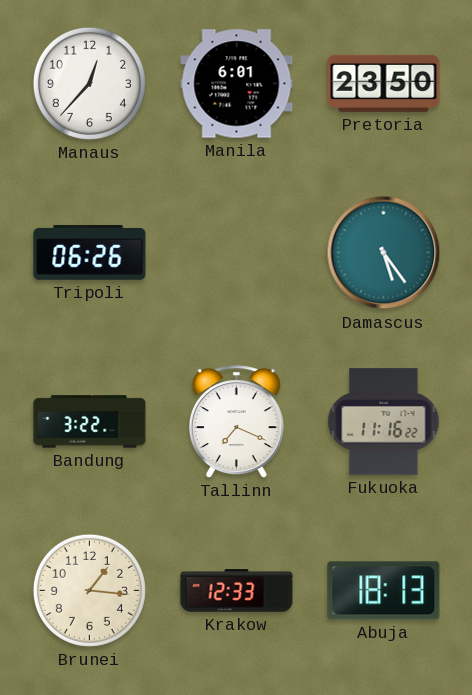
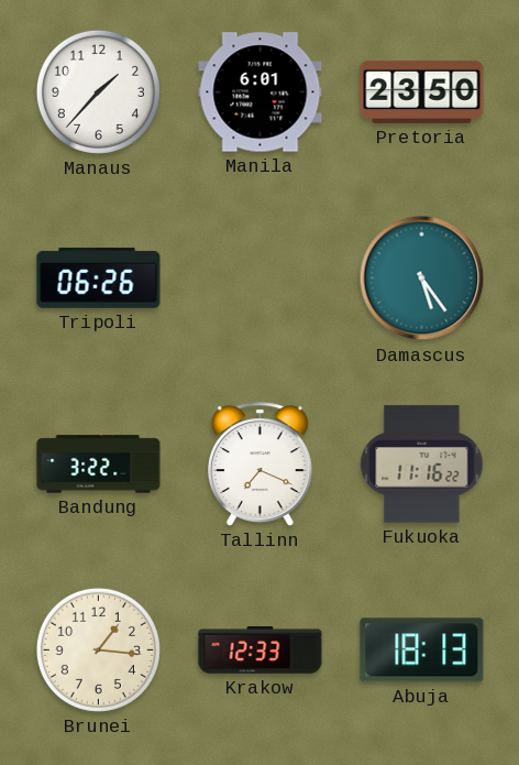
Manaus: 12:37 -> 1:37
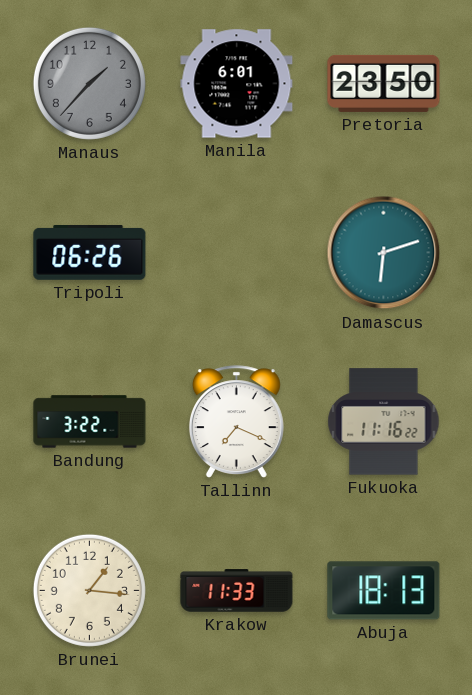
Manaus dial: white -> grey
Damascus: 5:24 -> 6:12
Krakow: 12:33 -> 11:33
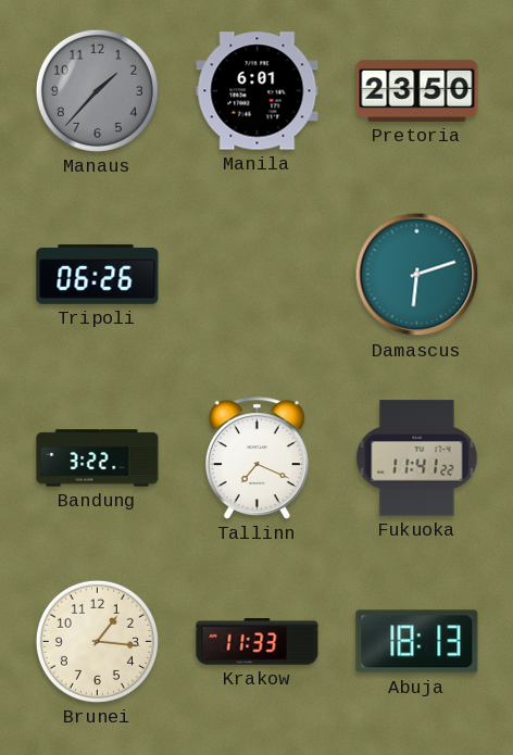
Fukuoka: 11:16 -> 11:41
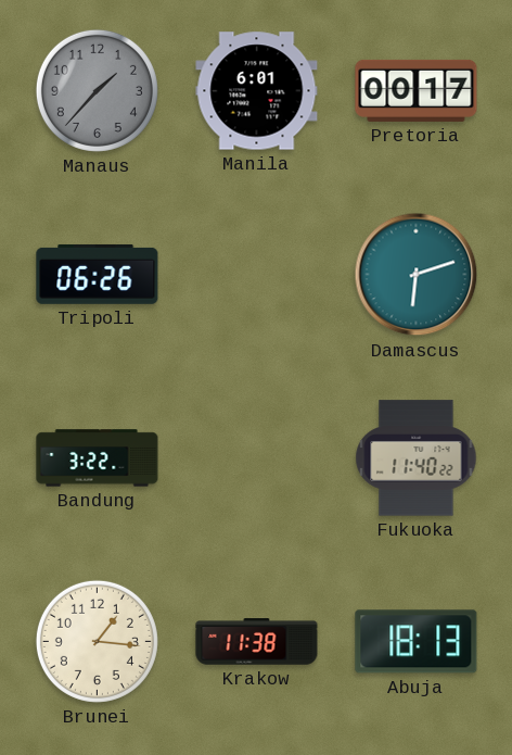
Pretoria: 23:50 -> 00:17
Tallinn: 7:19 -> none
Fukuoka: 11:41 -> 11:40
Krakow: 11:33 -> 11:38
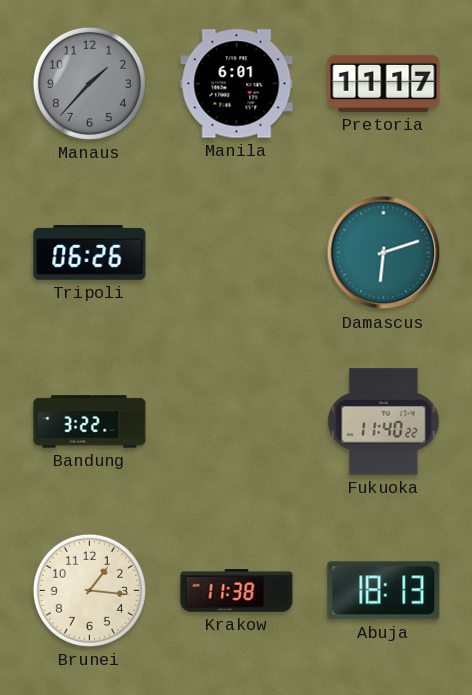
Pretoria: 00:17 -> 11:17
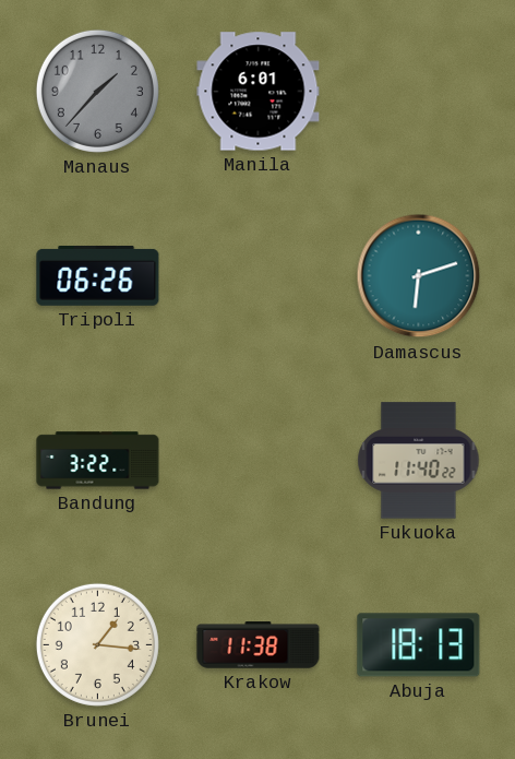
Pretoria: 11:17 -> none
